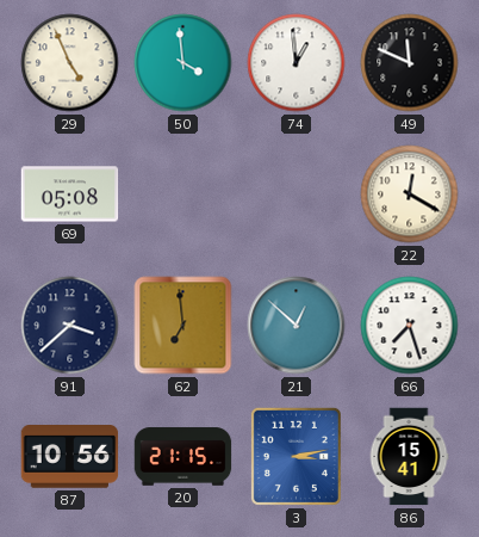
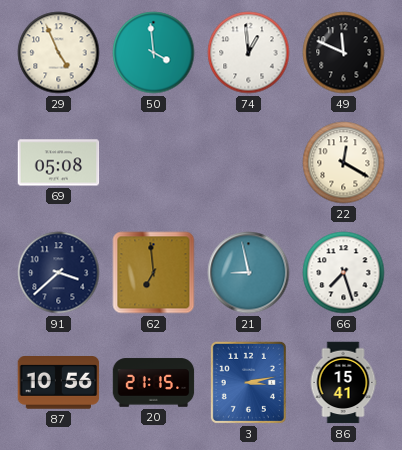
21: 12:52 -> 8:58
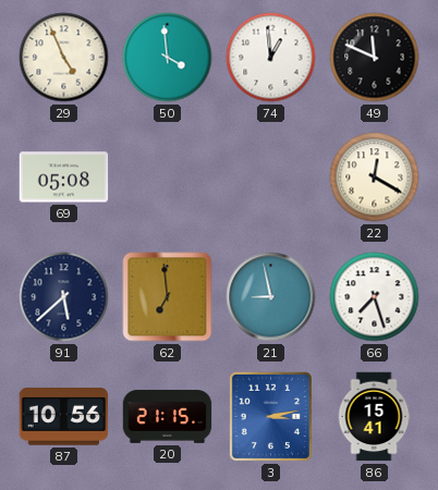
91: 3:38 -> 5:38
